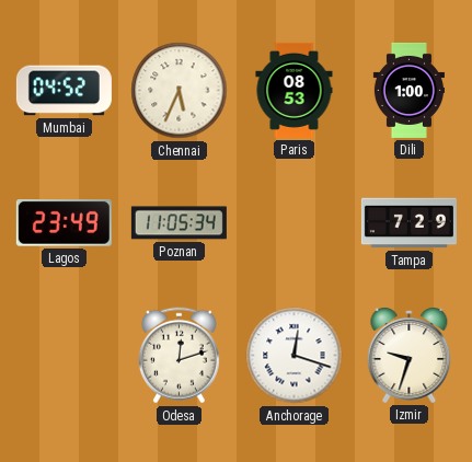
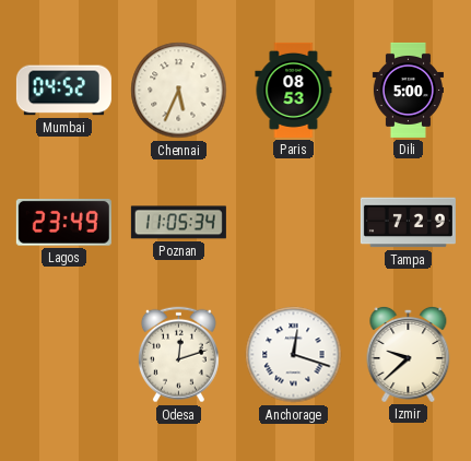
Dili: 1:00 -> 5:00
Izmir: 9:33 -> 9:38
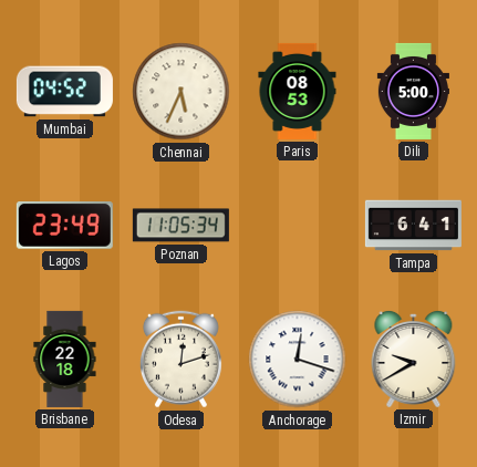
Tampa: 7:29 -> 6:41
Brisbane: none -> 22:18
Izmir: 9:38 -> 9:40
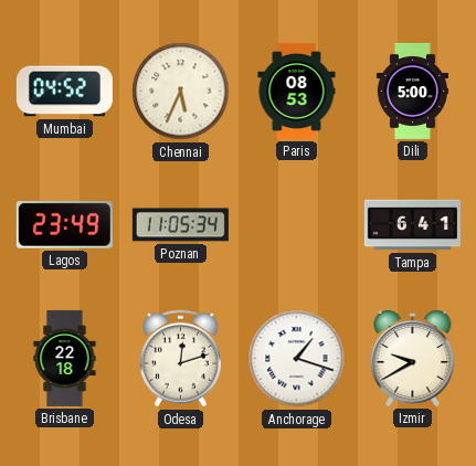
Anchorage: 12:18 -> 1:18
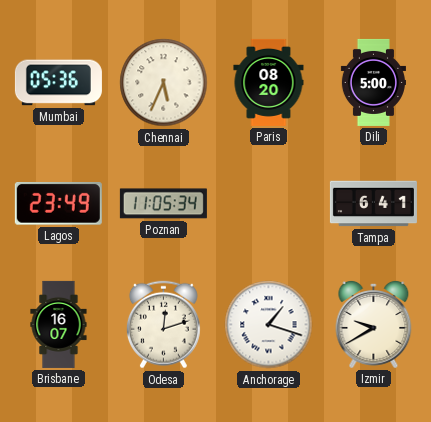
Mumbai: 04:52 -> 05:36
Paris: 08:53 -> 08:20
Brisbane: 22:18 -> 16:07
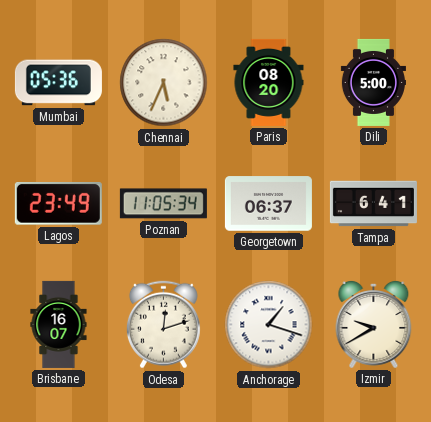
Georgetown: none -> 06:37
